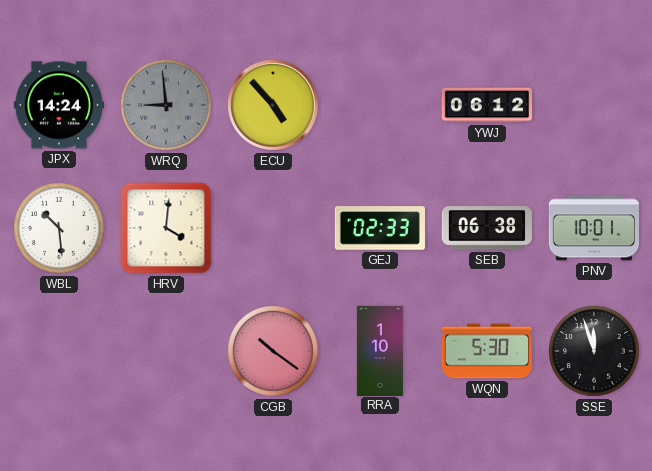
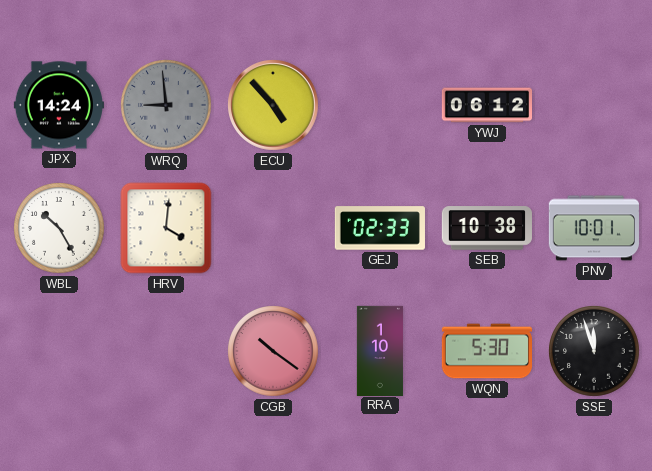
WBL: 10:29 -> 10:25
SEB: 06:38 -> 10:38
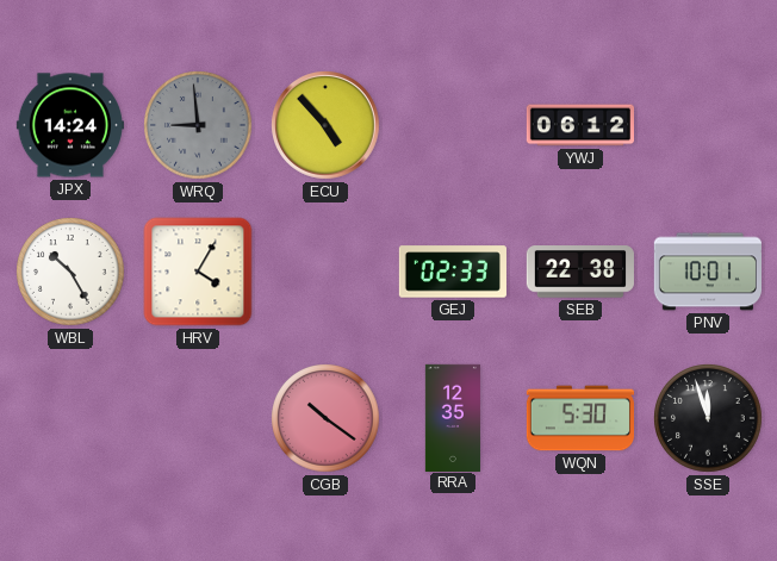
HRV: 4:01 -> 4:05
SEB: 10:38 -> 22:38
RRA: 1:10 -> 12:35
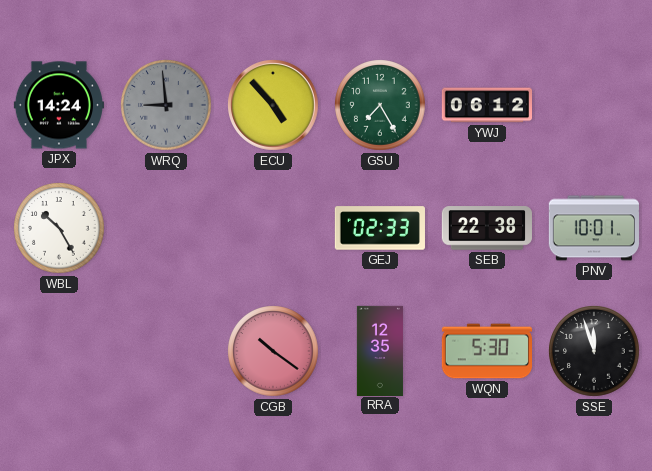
GSU: none -> 7:25
HRV: 4:05 -> none
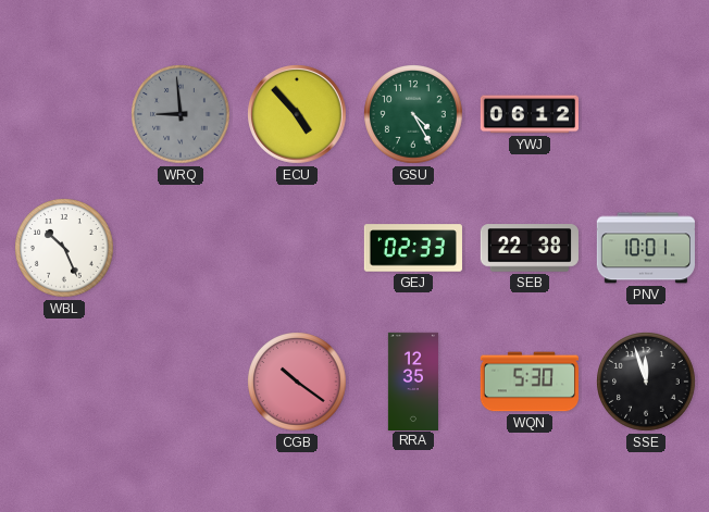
JPX: 14:24 -> none
GSU: 7:25 -> 4:25
WBL: 10:25 -> 10:26
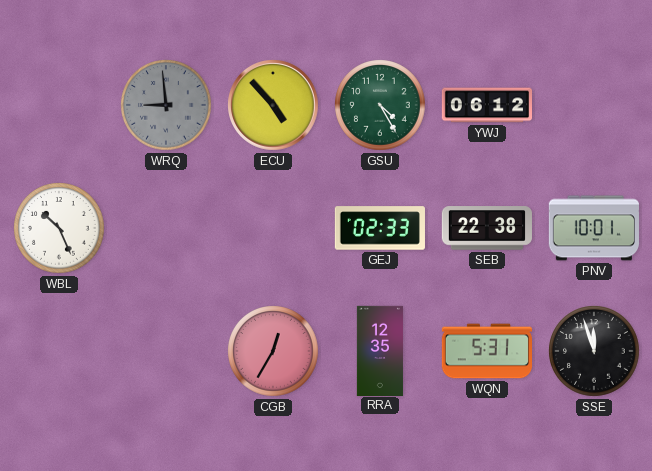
CGB: 10:21 -> 12:35
WQN: 5:30 -> 5:31
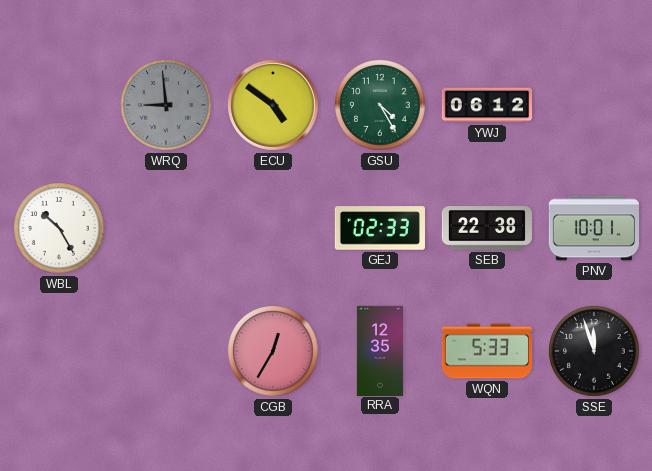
ECU: 4:53 -> 4:51
WBL: 10:26 -> 10:25
WQN: 5:31 -> 5:33
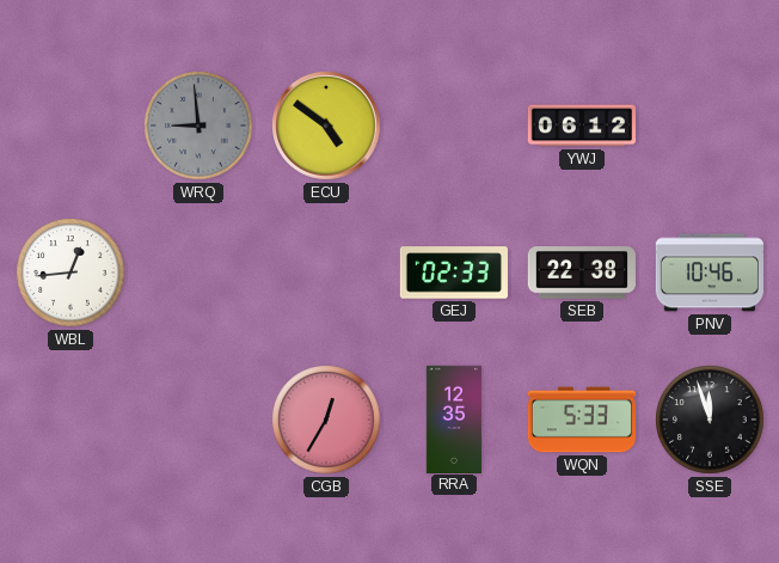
GSU: 4:25 -> none
WBL: 10:25 -> 12:44
PNV: 10:01 -> 10:46
